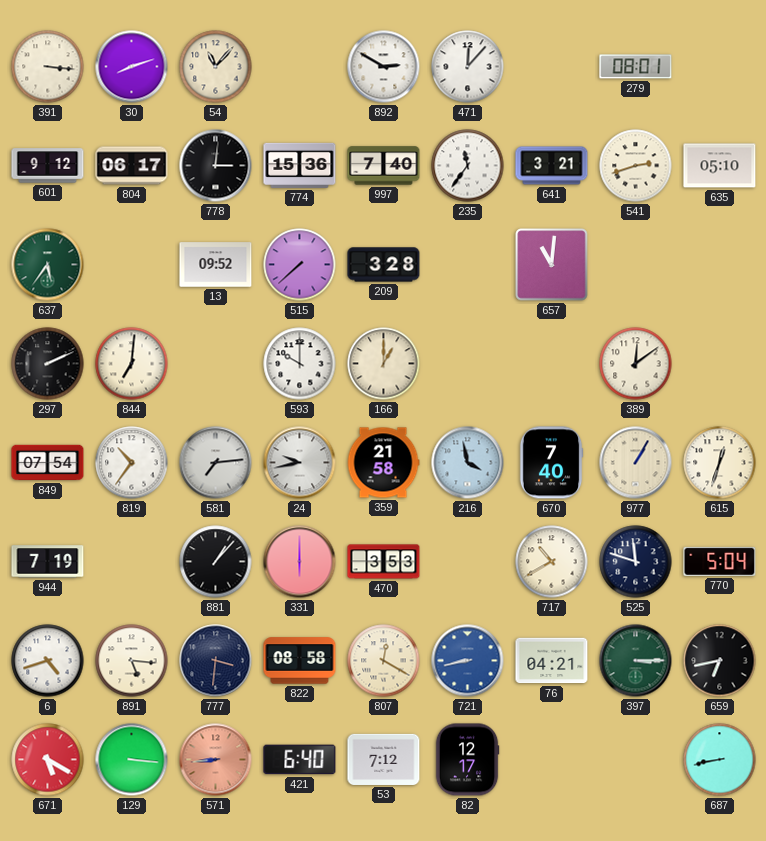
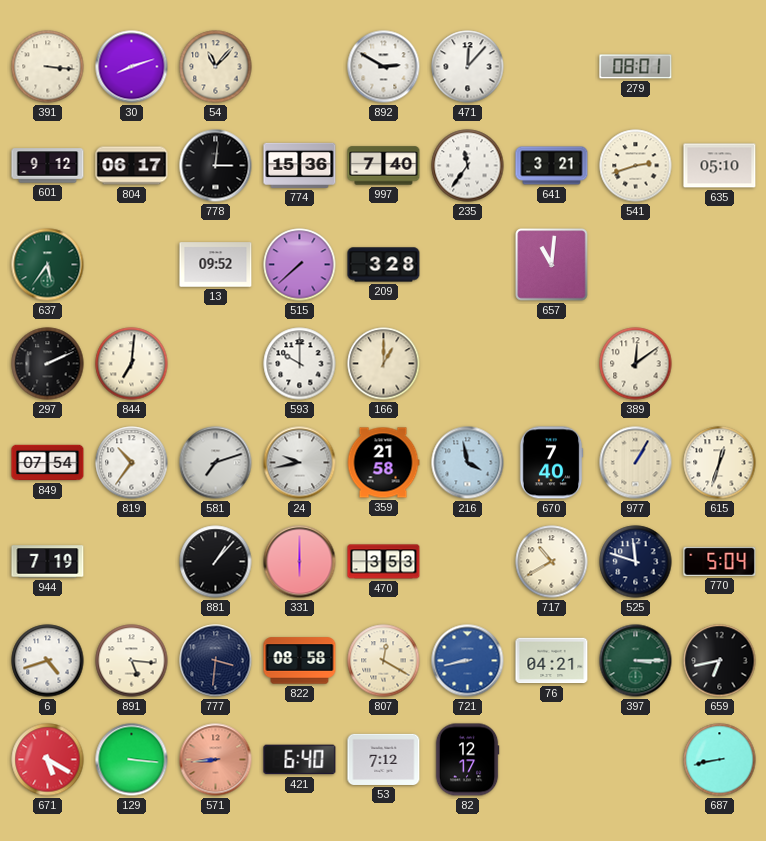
581: 7:14 -> 7:12
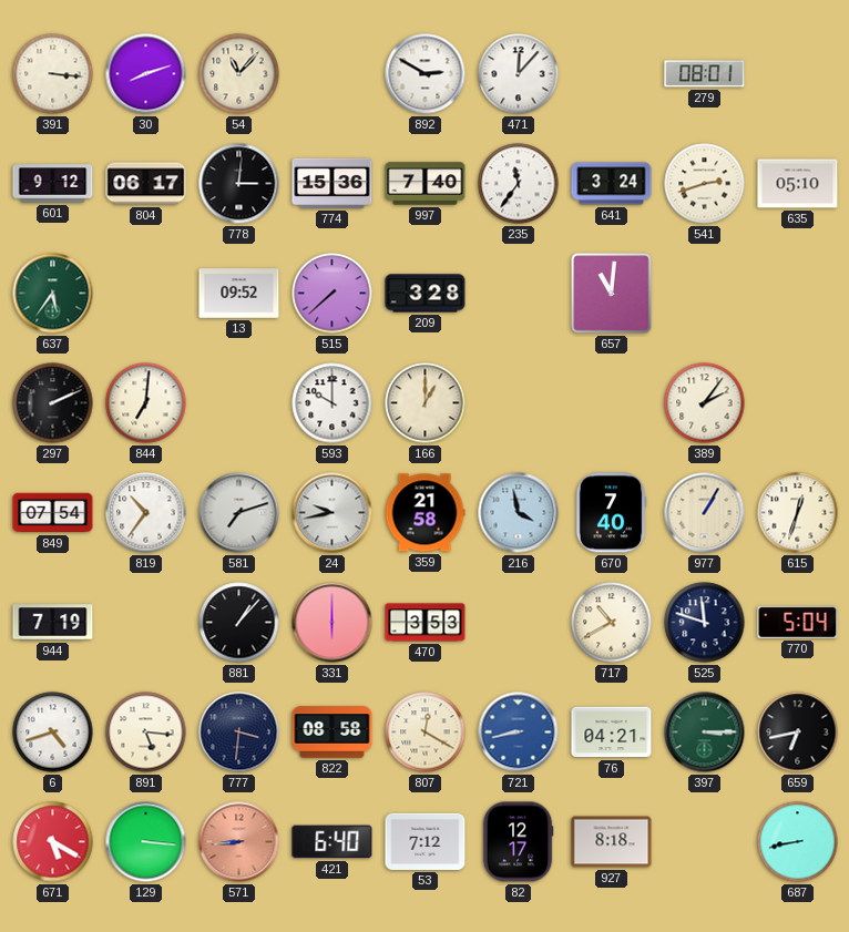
641: 3:21 -> 3:24
389: 12:09 -> 2:06
927: none -> 8:18
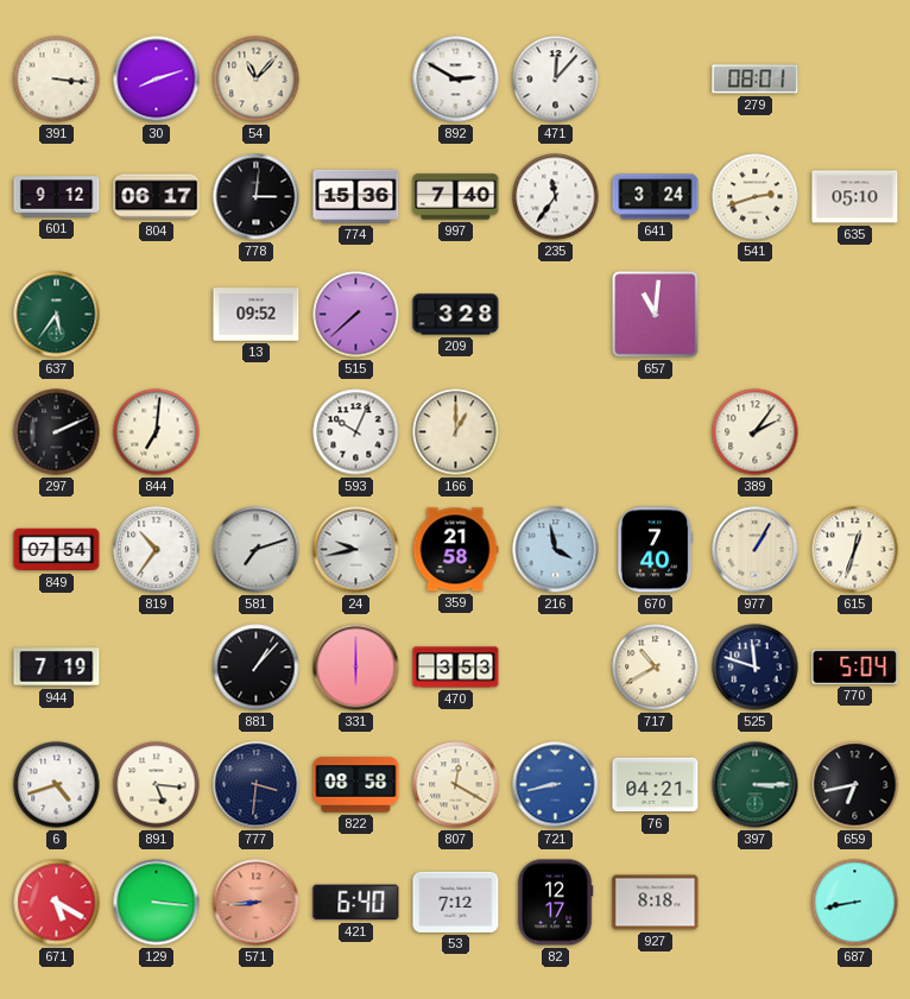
593: 10:00 -> 10:04
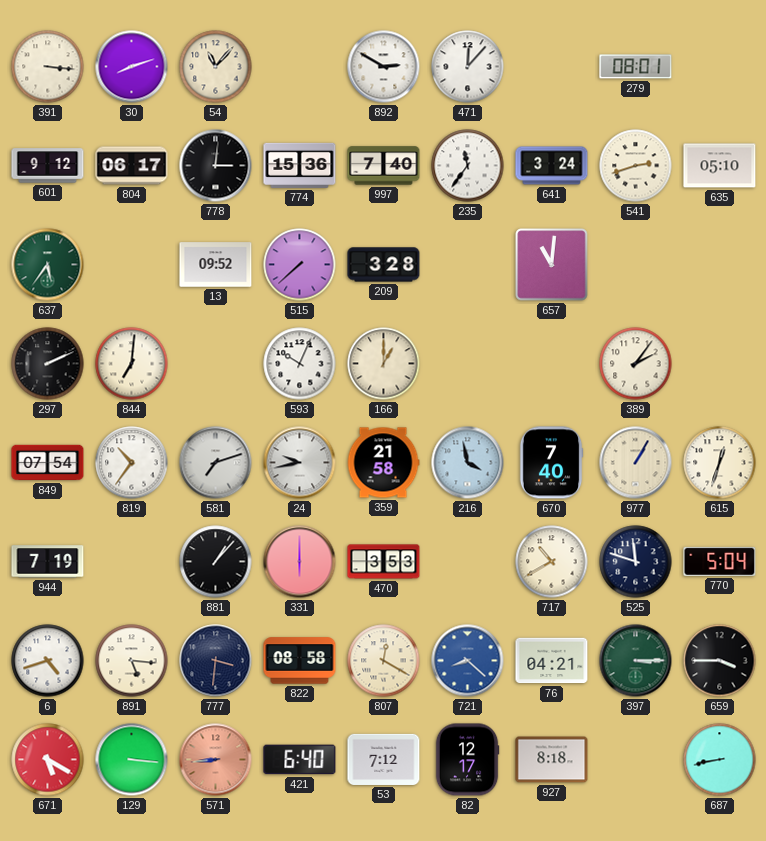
721: 8:43 -> 8:22
659: 6:43 -> 3:45
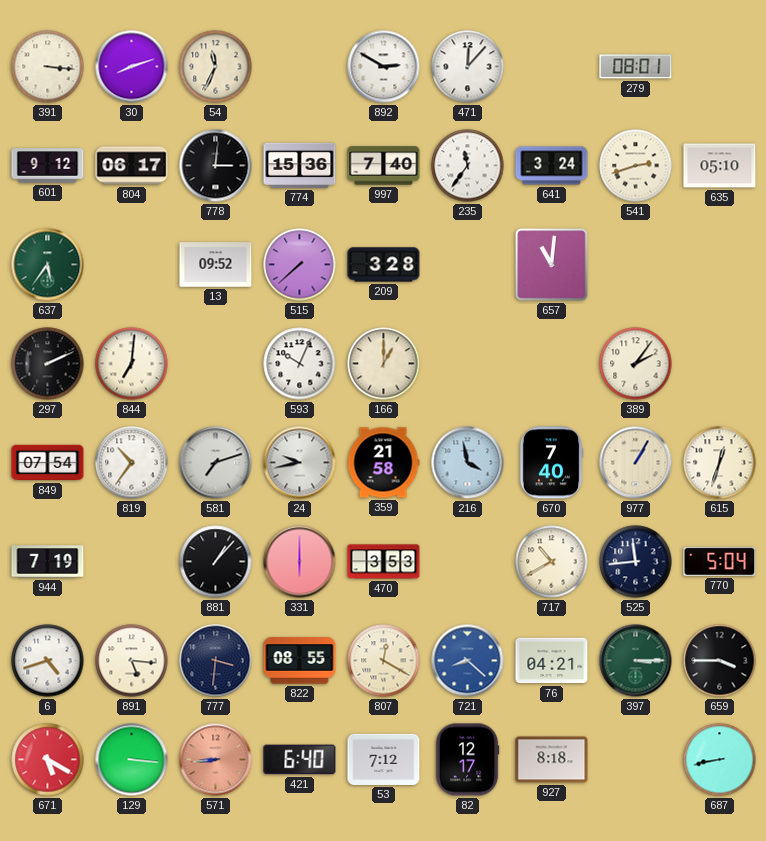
54: 11:07 -> 11:34
525: 11:48 -> 11:44
822: 08:58 -> 08:55
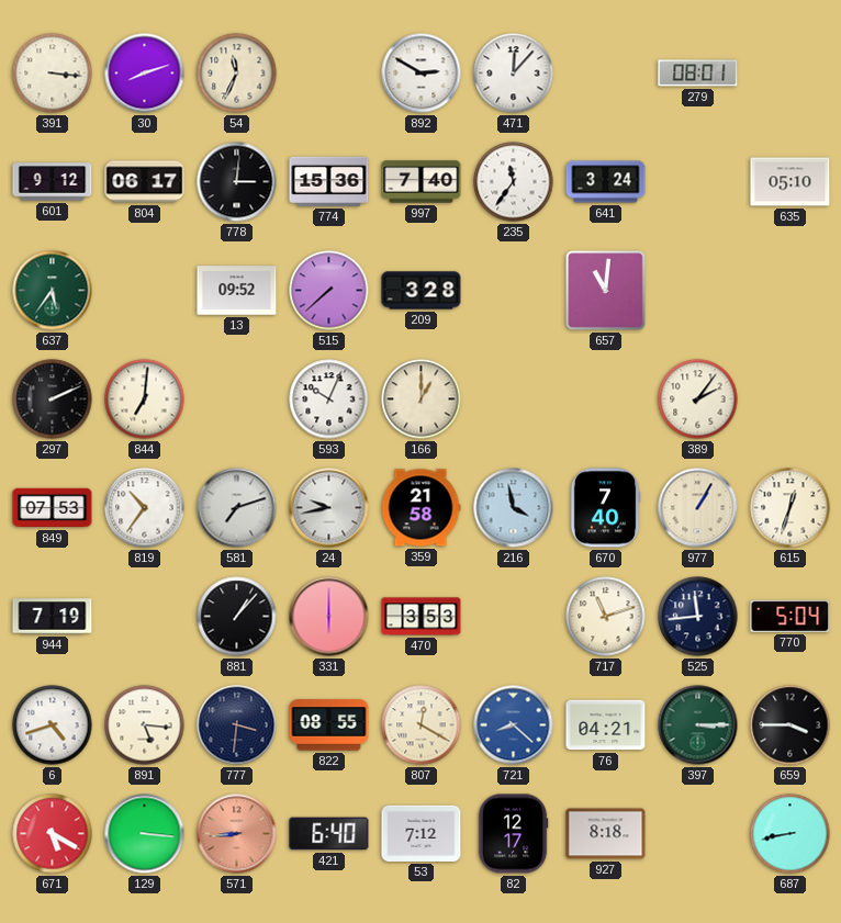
541: 2:42 -> none
849: 07:54 -> 07:53
717: 10:40 -> 11:12
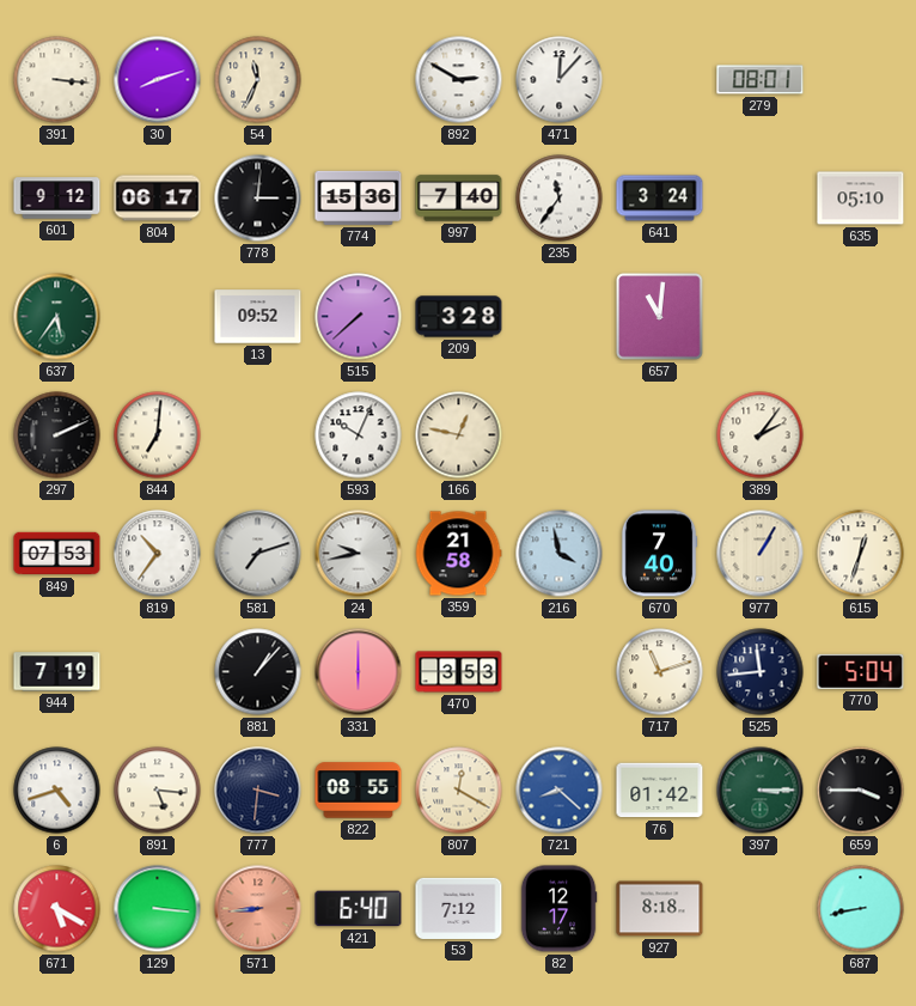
166: 1:00 -> 12:47
76: 04:21 -> 01:42
